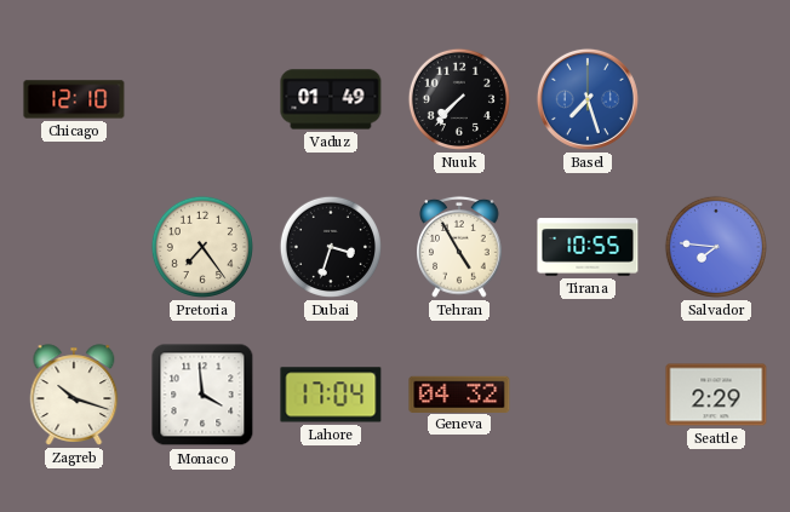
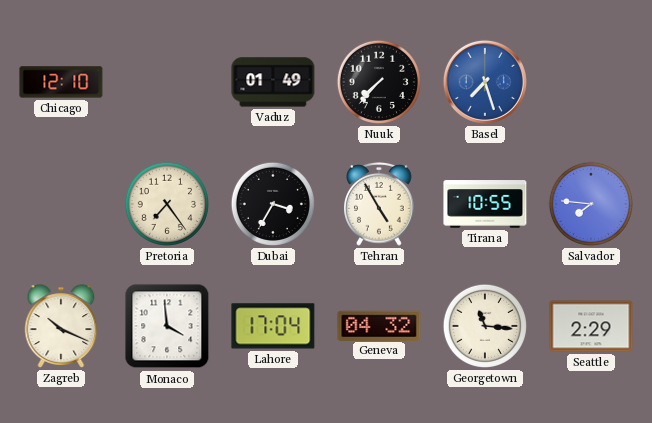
Dubai: 3:33 -> 3:35
Zagreb: 10:18 -> 10:19
Georgetown: none -> 11:16
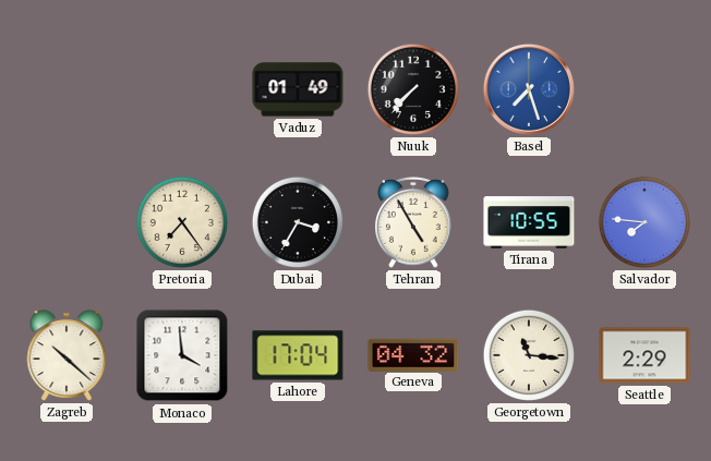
Chicago: 12:10 -> none
Zagreb: 10:19 -> 10:22
